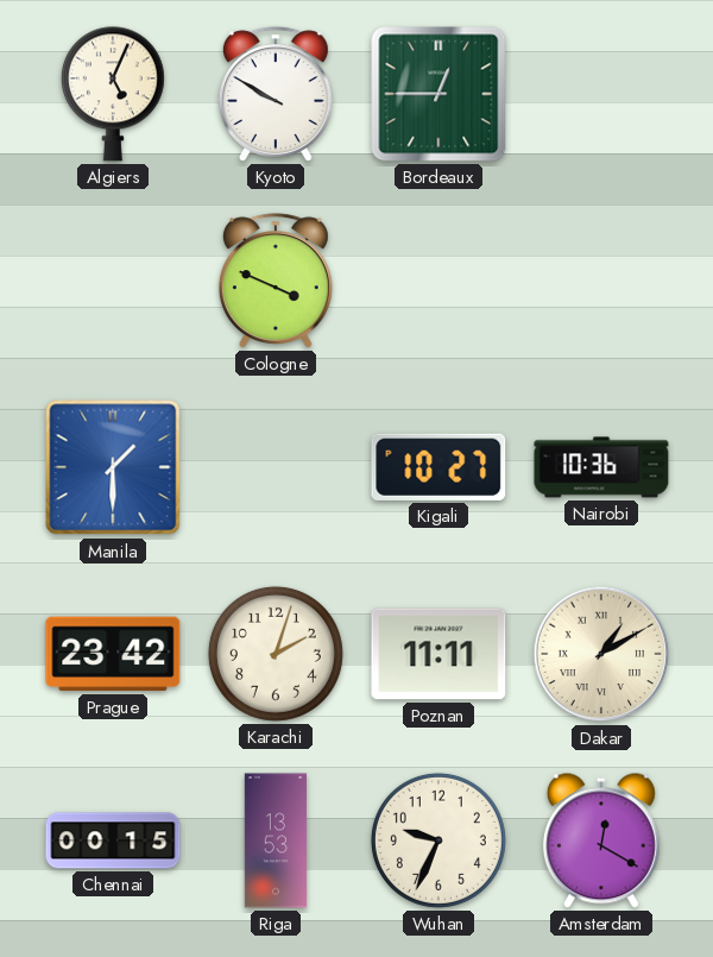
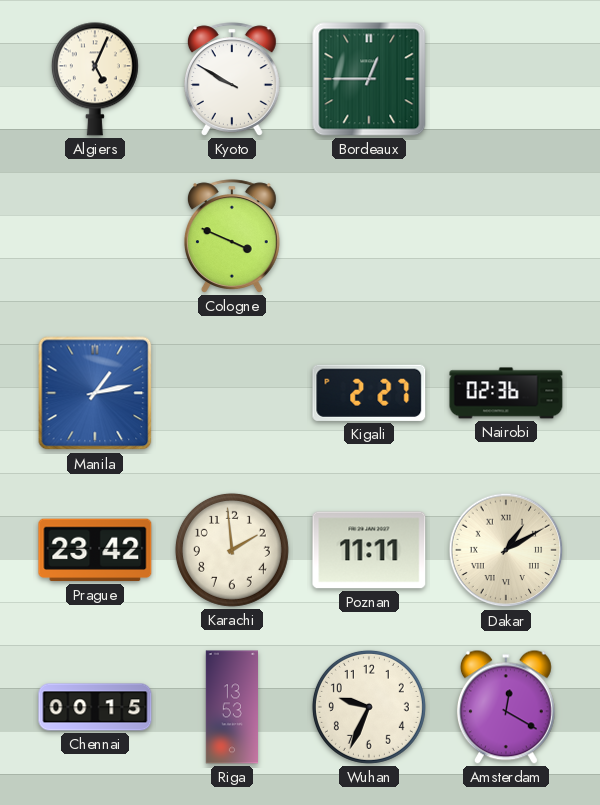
Manila: 1:30 -> 1:13
Kigali: 10:27 -> 2:27
Nairobi: 10:36 -> 02:36
Karachi: 2:03 -> 1:59
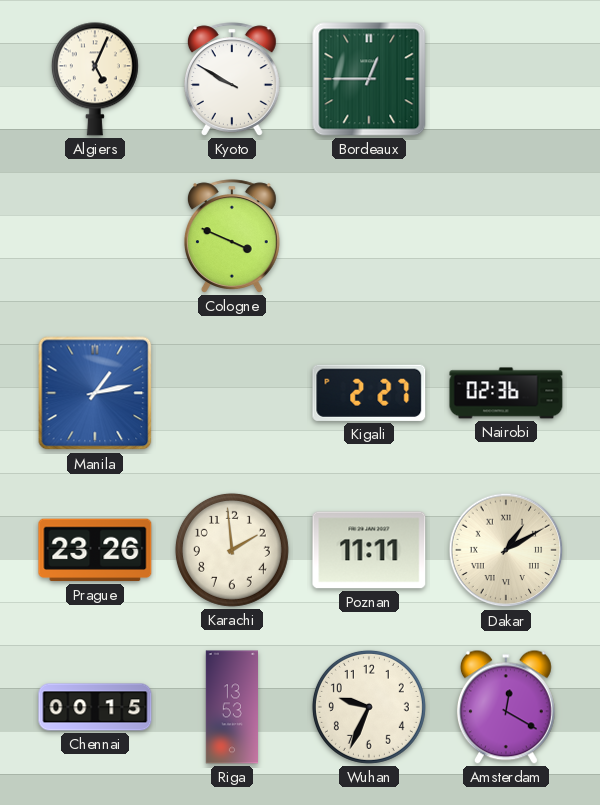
Prague: 23:42 -> 23:26
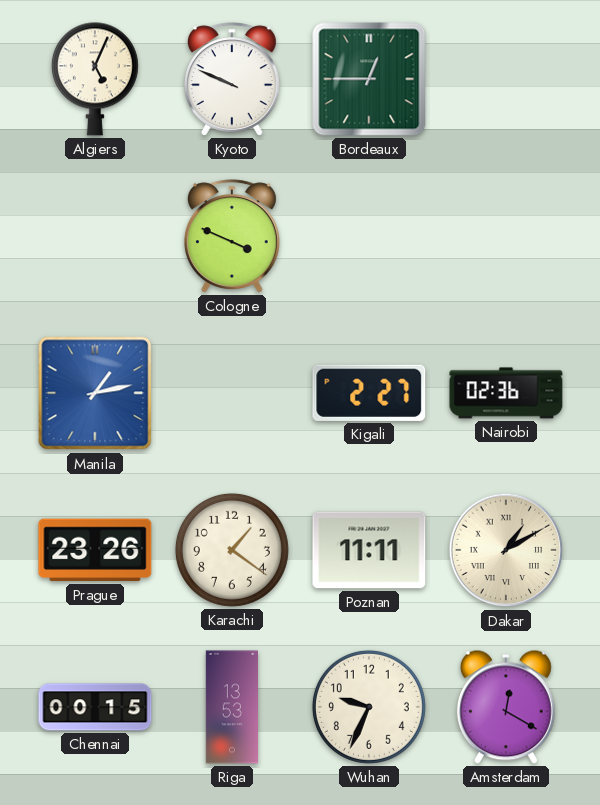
Kyoto: 9:50 -> 9:49
Karachi: 1:59 -> 1:21
